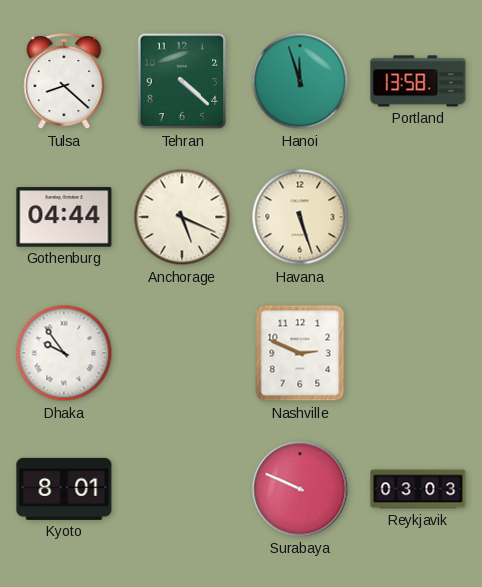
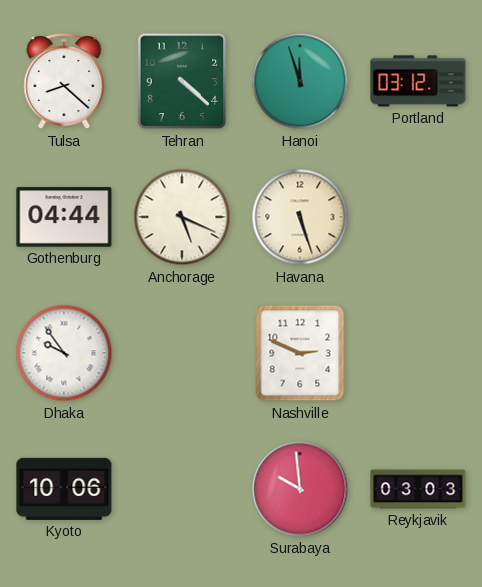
Portland: 13:58 -> 03:12
Kyoto: 8:01 -> 10:06
Surabaya: 9:49 -> 9:59
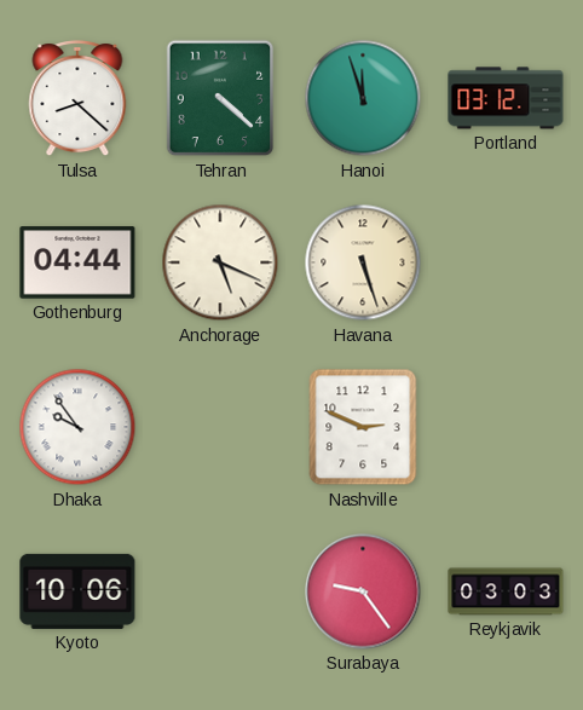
Surabaya: 9:59 -> 9:24
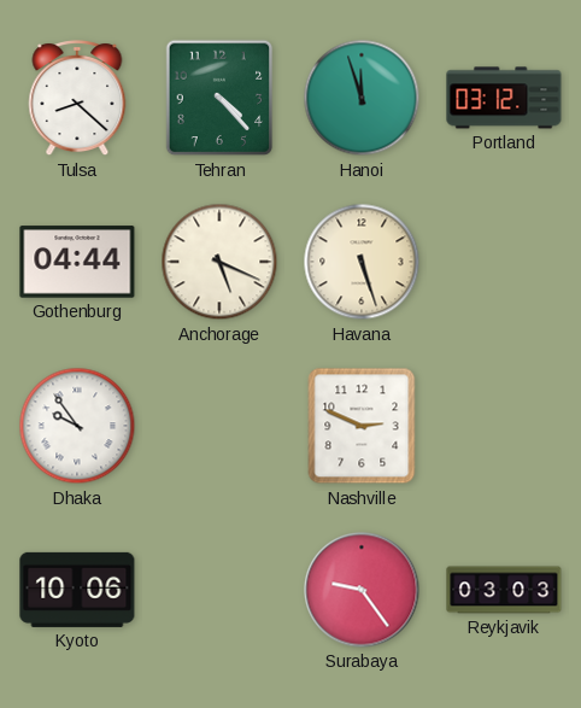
Tehran: 4:22 -> 4:23
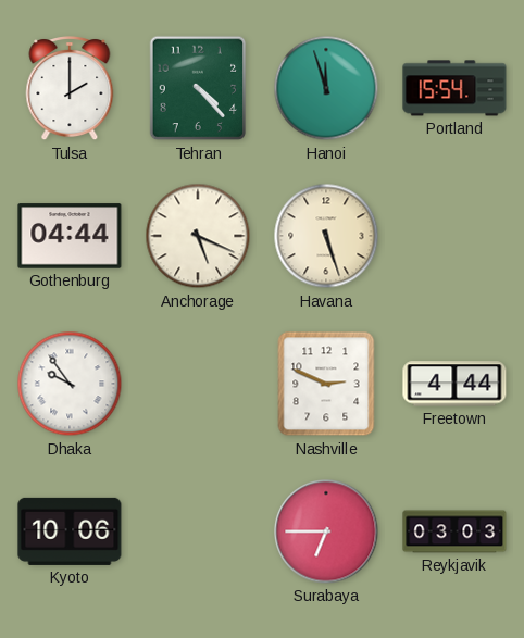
Tulsa: 8:22 -> 2:00
Portland: 03:12 -> 15:54
Freetown: none -> 4:44
Surabaya: 9:24 -> 6:45
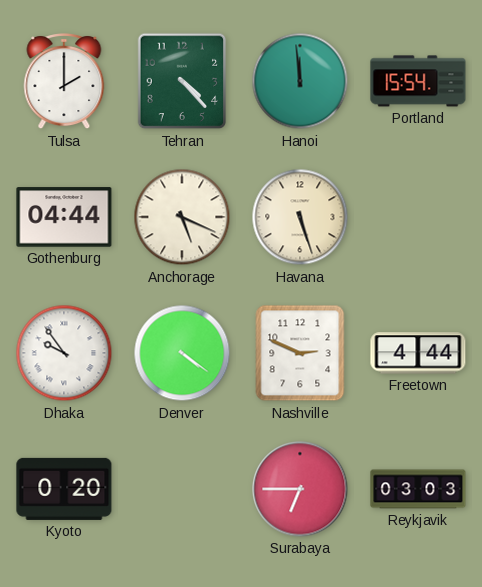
Hanoi: 11:57 -> 11:59
Denver: none -> 4:21
Kyoto: 10:06 -> 0:20
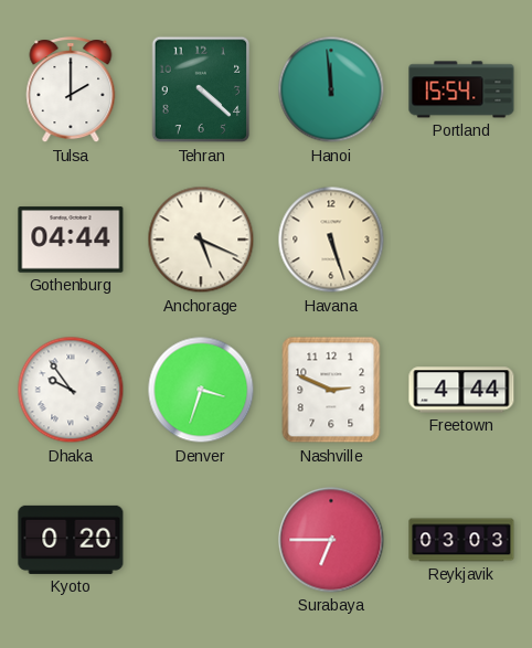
Tehran: 4:23 -> 4:22
Denver: 4:21 -> 3:33
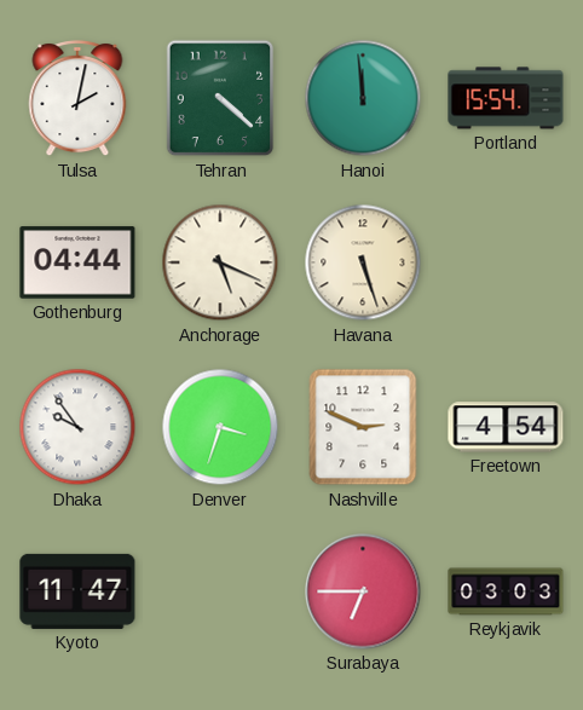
Tulsa: 2:00 -> 2:02
Freetown: 4:44 -> 4:54
Kyoto: 0:20 -> 11:47
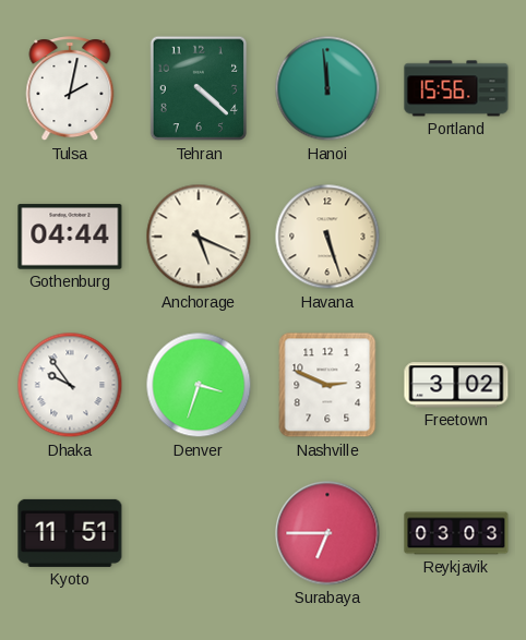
Portland: 15:54 -> 15:56
Freetown: 4:54 -> 3:02
Kyoto: 11:47 -> 11:51
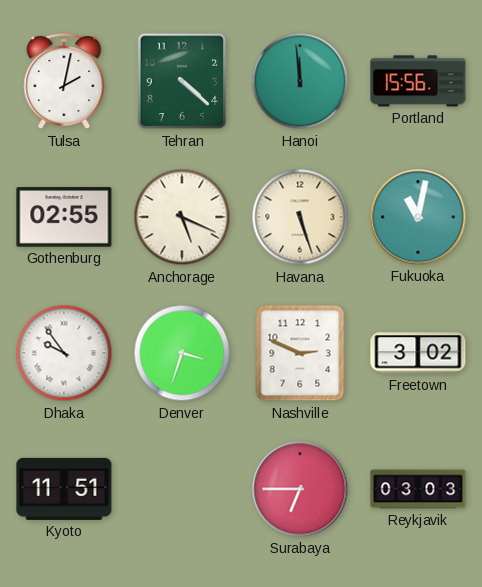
Gothenburg: 04:44 -> 02:55
Fukuoka: none -> 11:02
